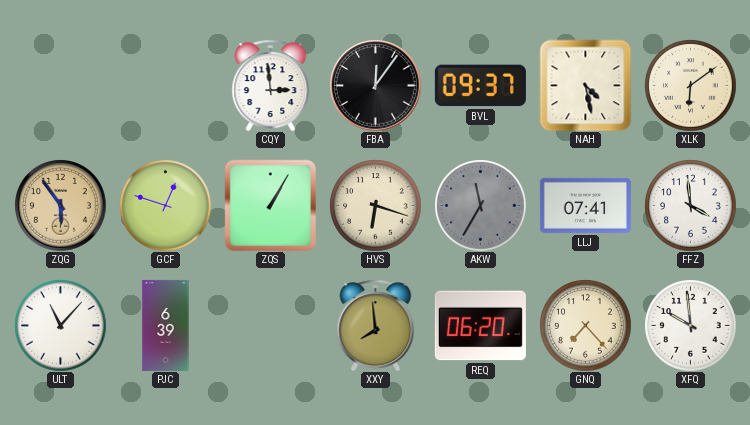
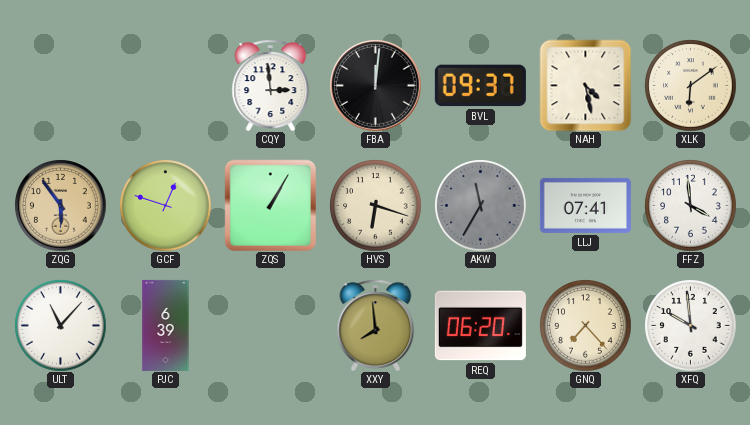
FBA: 12:06 -> 12:01
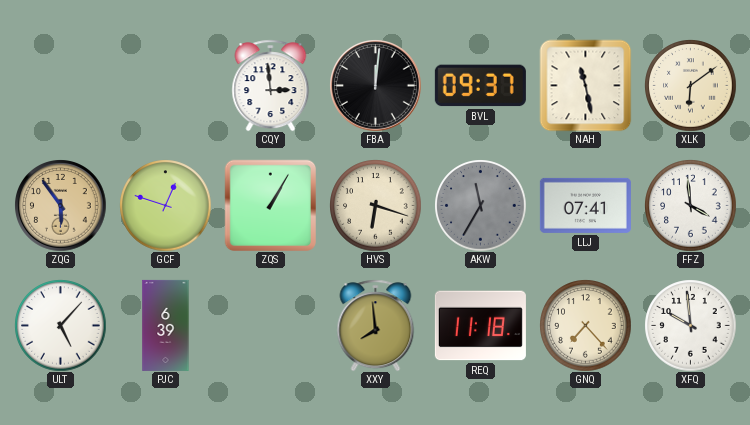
NAH: 4:28 -> 11:28
ULT: 11:07 -> 5:07
REQ: 06:20 -> 11:18
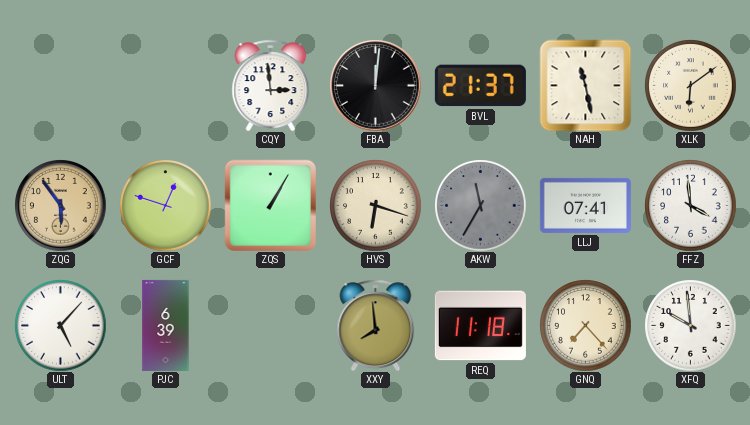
BVL: 09:37 -> 21:37
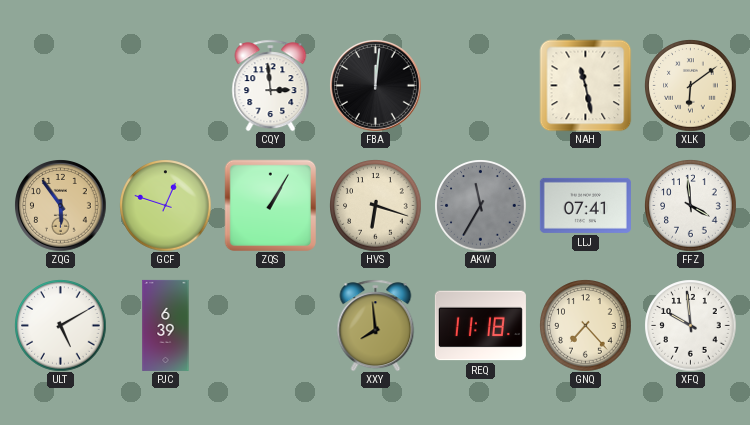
BVL: 21:37 -> none
ULT: 5:07 -> 5:10
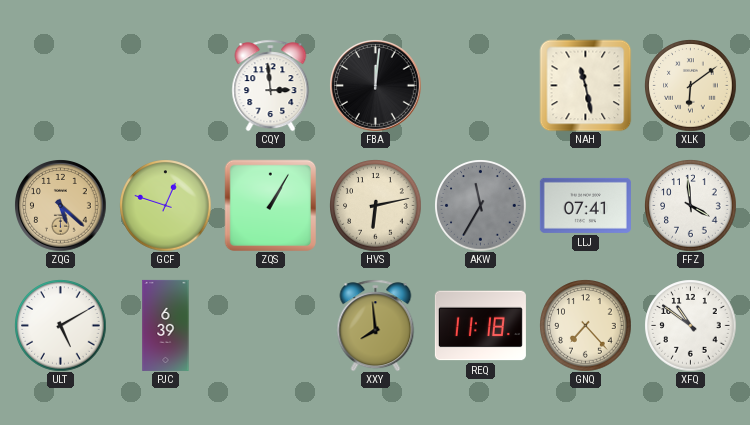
ZQG: 5:54 -> 5:22
HVS: 6:18 -> 6:13
XFQ: 9:59 -> 10:51
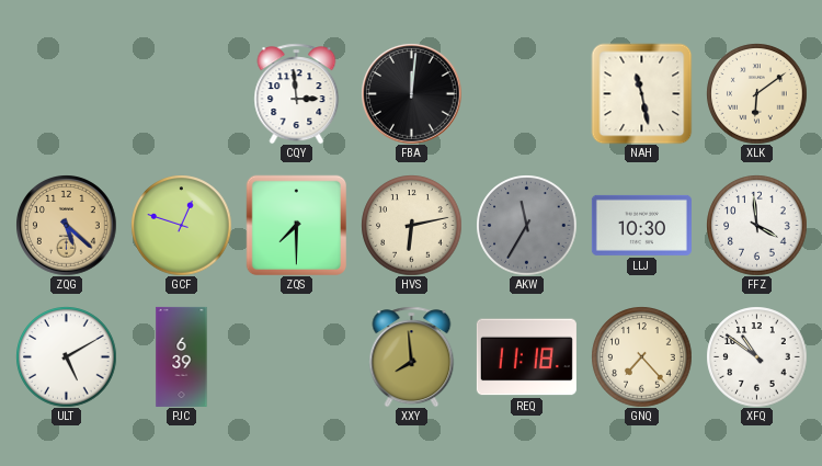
ZQS: 1:05 -> 7:30
LLJ: 07:41 -> 10:30
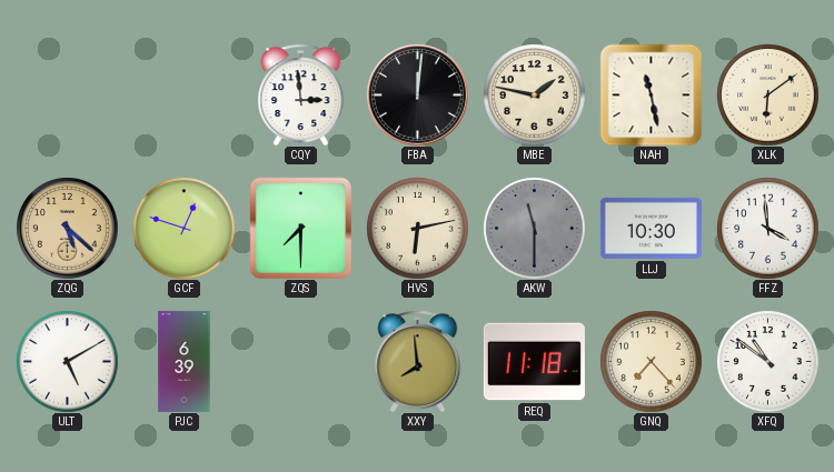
MBE: none -> 1:47
AKW: 11:35 -> 11:30
